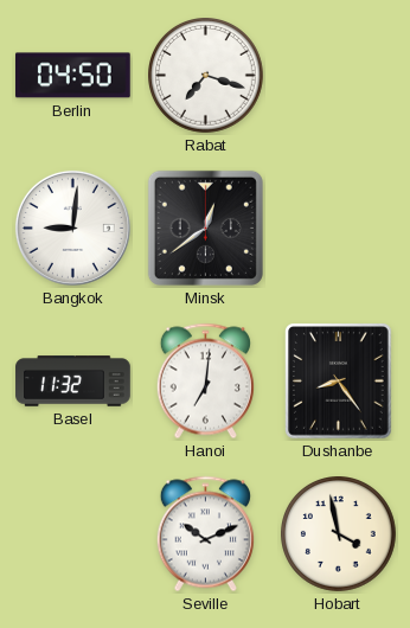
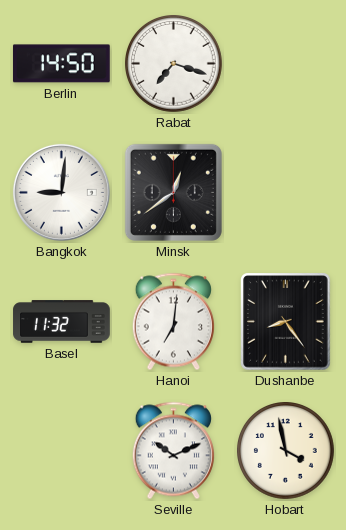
Berlin: 04:50 -> 14:50
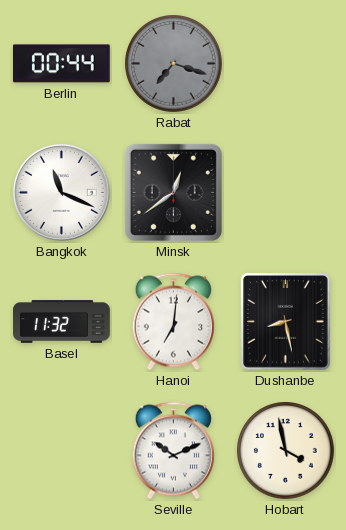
Berlin: 14:50 -> 00:44
Rabat dial: white -> grey
Bangkok: 9:01 -> 11:19
Dushanbe: 8:24 -> 8:28
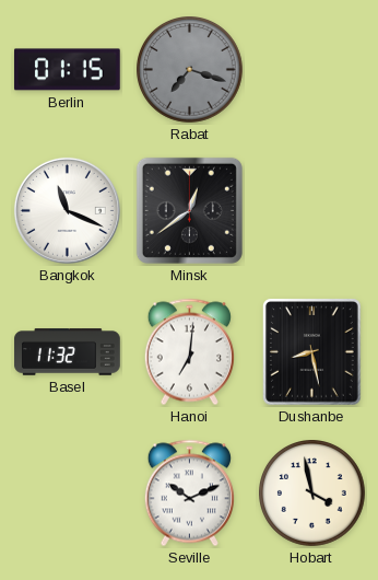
Berlin: 00:44 -> 01:15
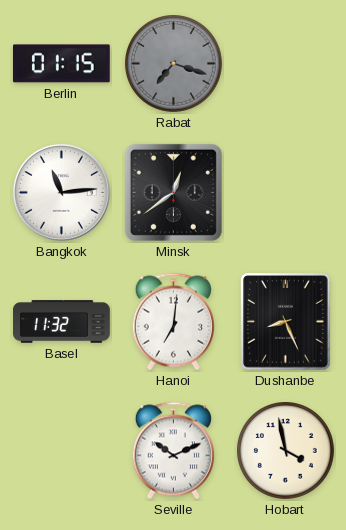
Bangkok: 11:19 -> 11:14
Dushanbe: 8:28 -> 8:26
